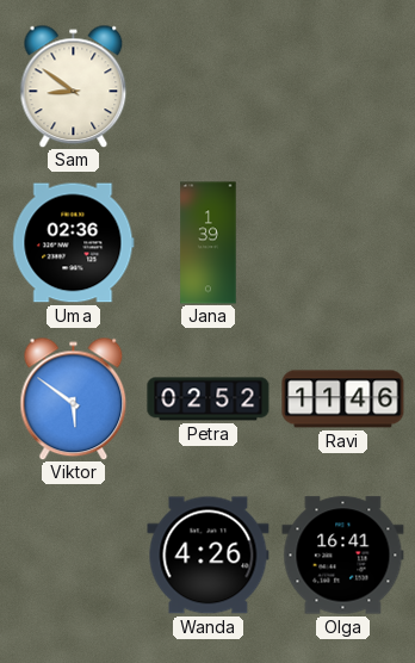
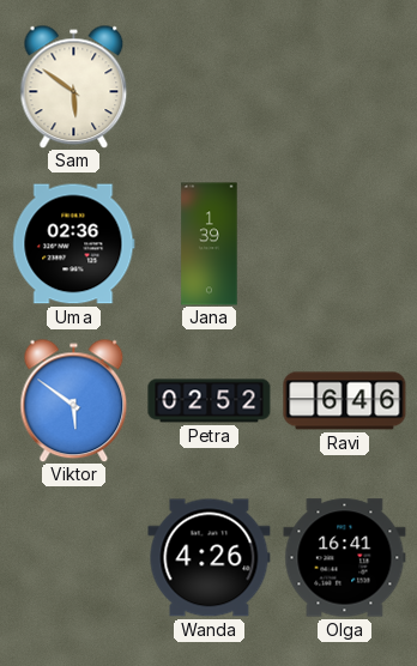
Sam: 8:51 -> 5:51
Ravi: 11:46 -> 6:46
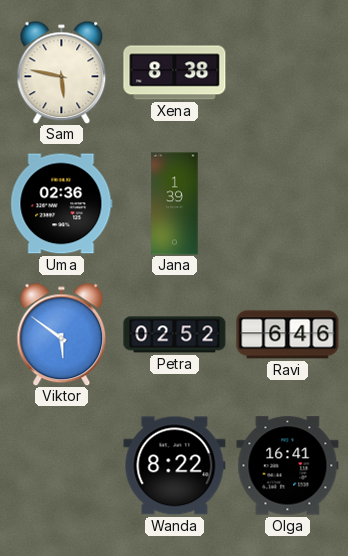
Sam: 5:51 -> 5:47
Xena: none -> 8:38
Wanda: 4:26 -> 8:22
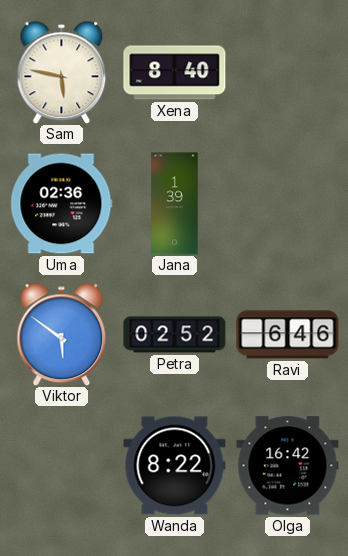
Xena: 8:38 -> 8:40
Olga: 16:41 -> 16:42
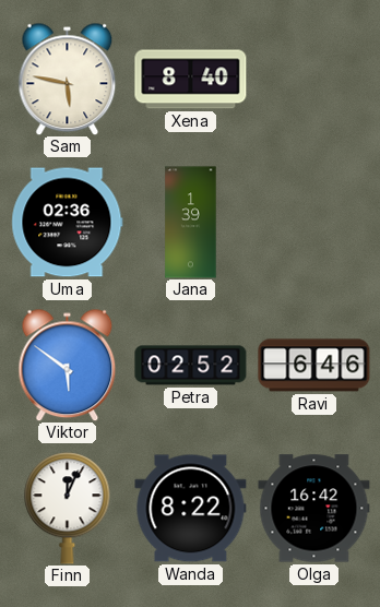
Finn: none -> 12:04
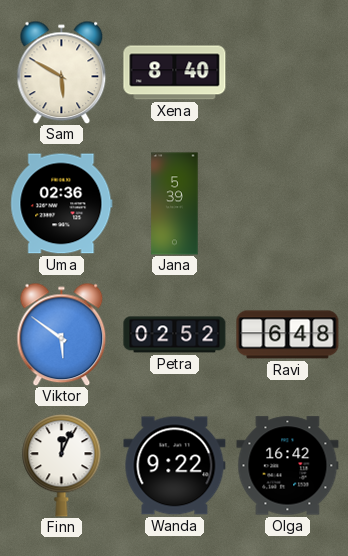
Sam: 5:47 -> 5:50
Jana: 1:39 -> 5:39
Ravi: 6:46 -> 6:48
Wanda: 8:22 -> 9:22
